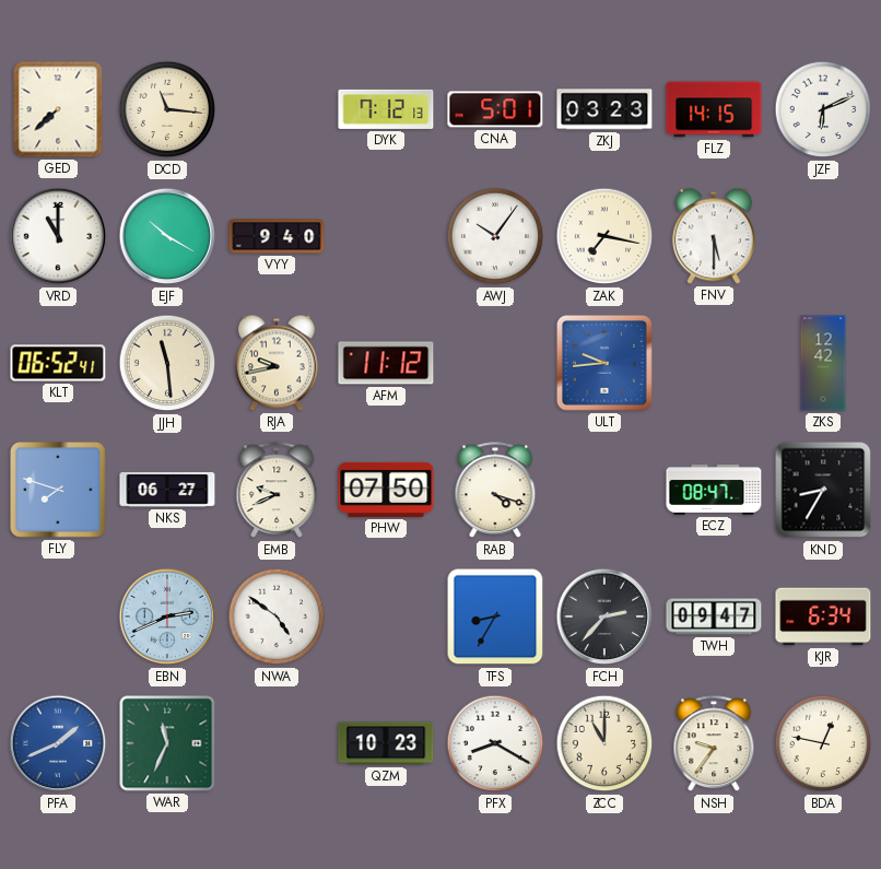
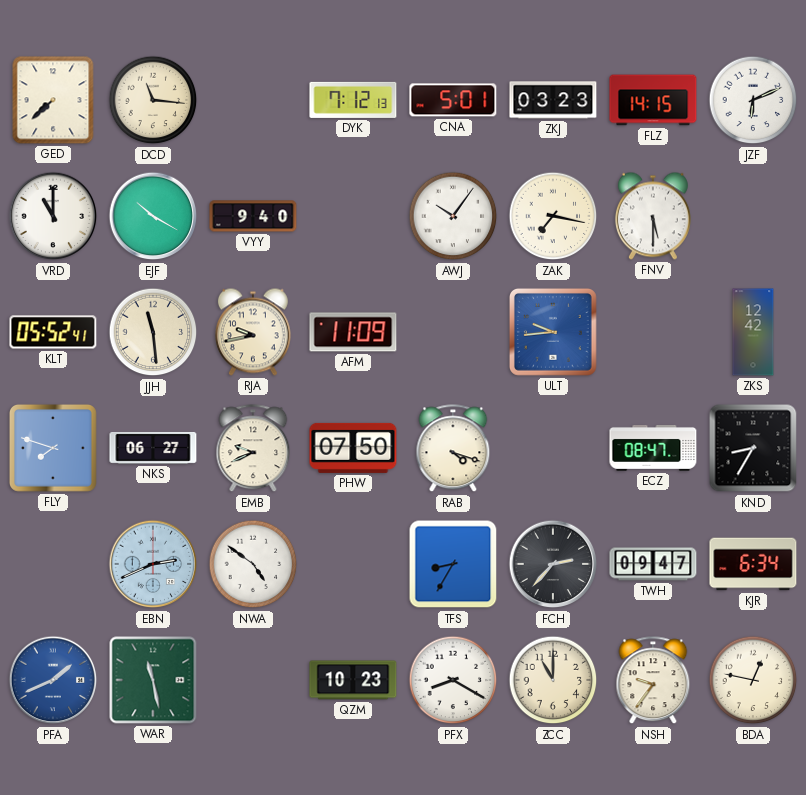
KLT: 06:52 -> 05:52
AFM: 11:12 -> 11:09
WAR: 11:34 -> 11:28
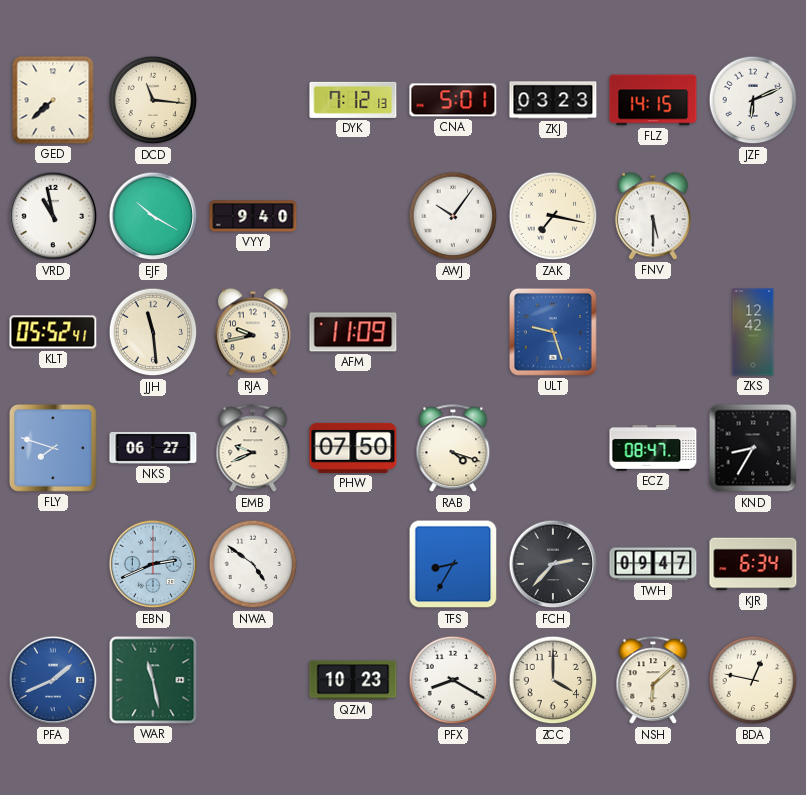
VRD: 11:00 -> 10:58
ULT: 9:44 -> 9:27
ZCC: 11:00 -> 4:00
NSH: 9:36 -> 6:08
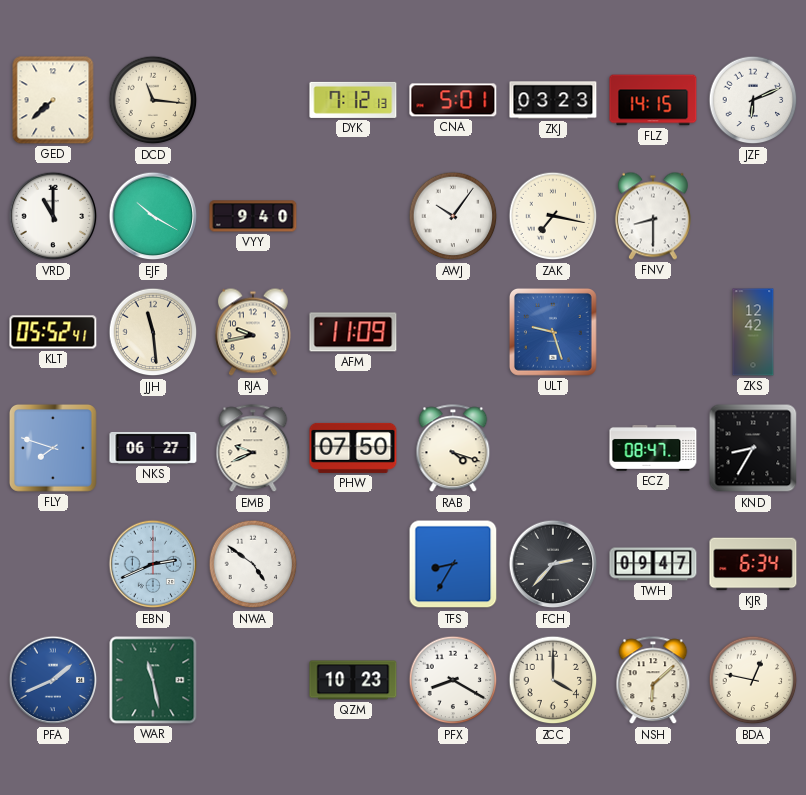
VRD: 10:58 -> 11:00
FNV: 5:30 -> 8:30
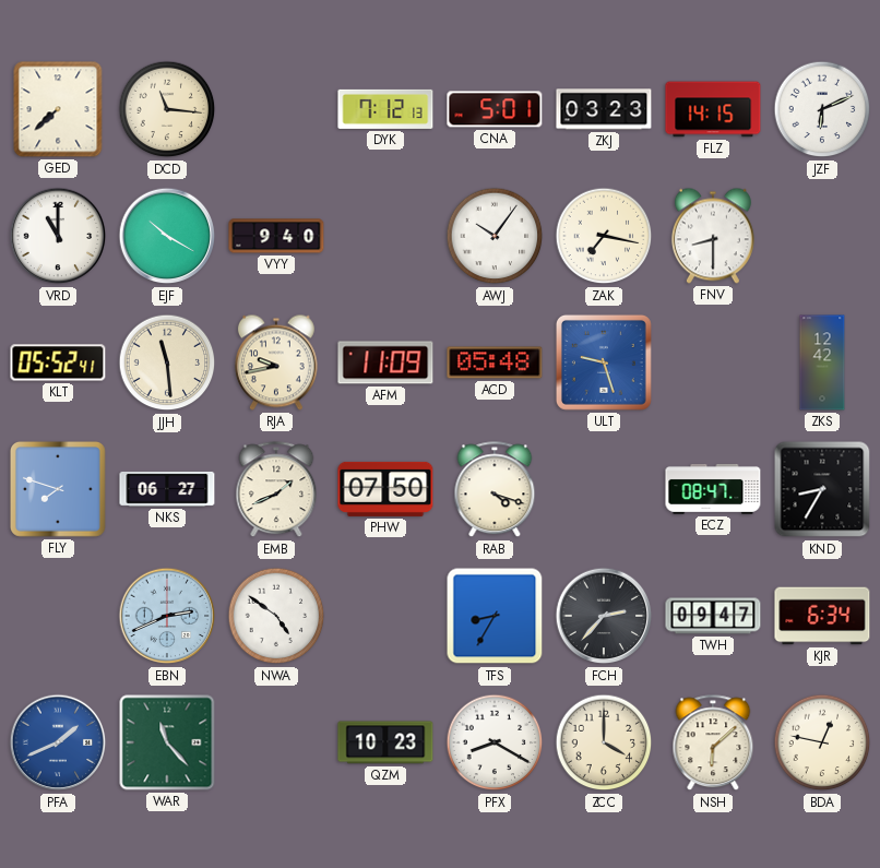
ACD: none -> 05:48
EMB: 9:41 -> 1:41
WAR: 11:28 -> 11:23
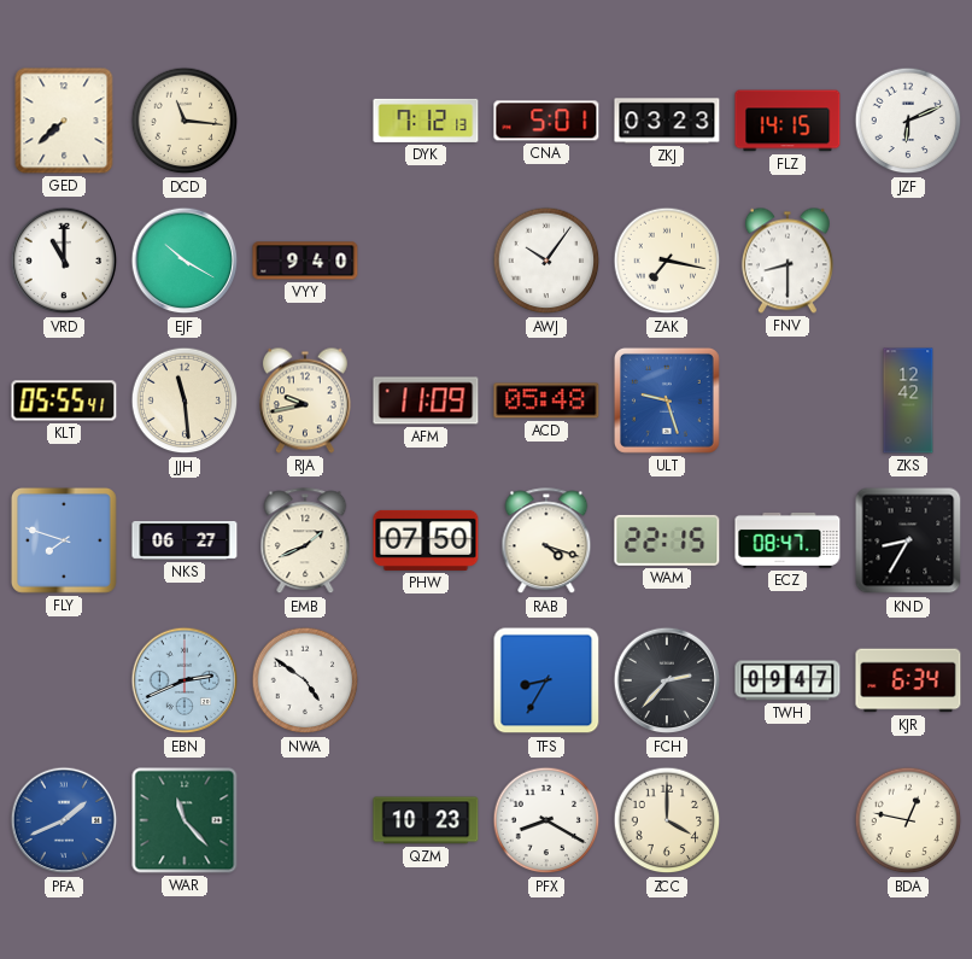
KLT: 05:52 -> 05:55
WAM: none -> 22:15
NSH: 6:08 -> none
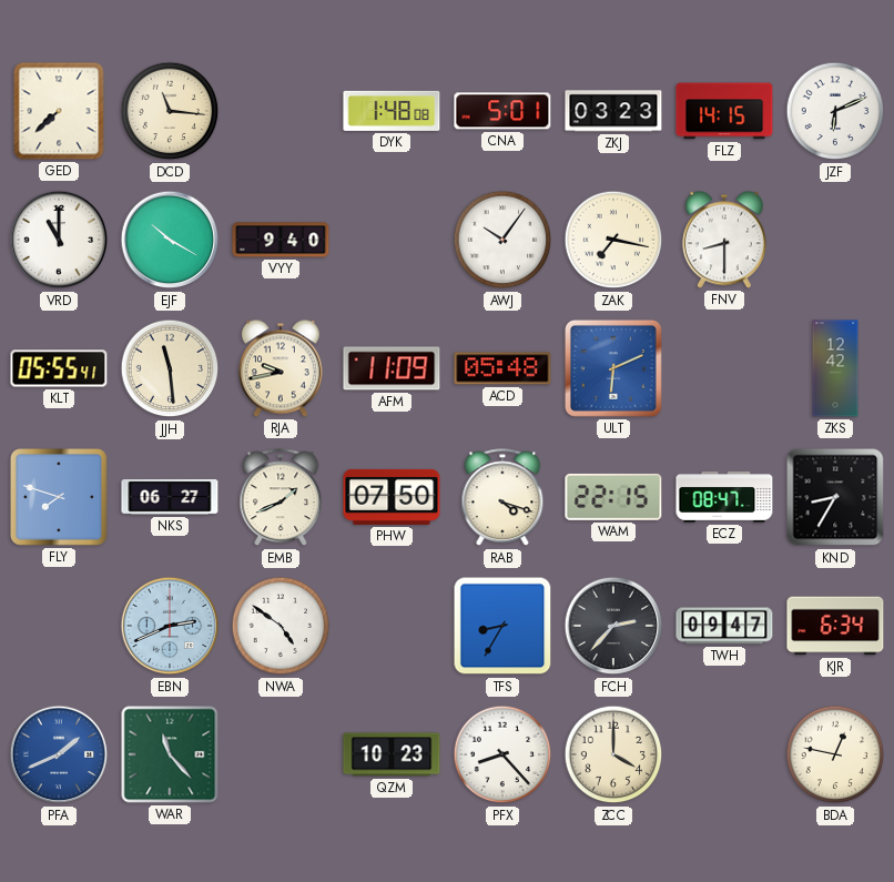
DYK: 7:12 -> 1:48
ULT: 9:27 -> 6:11
PFX: 8:20 -> 8:23
